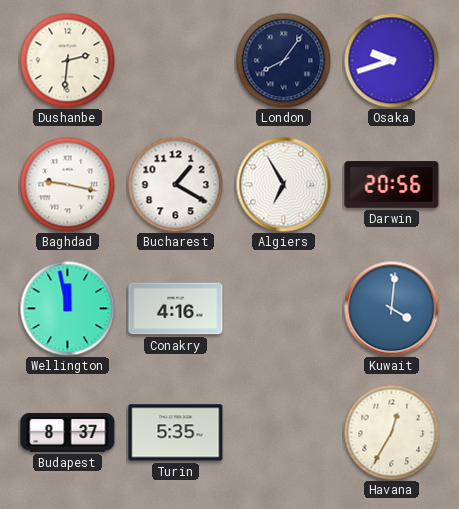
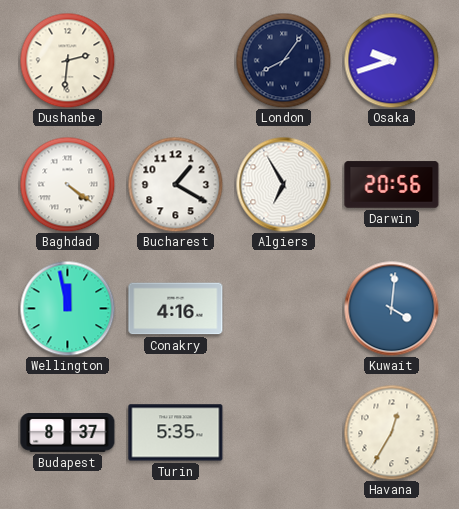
Baghdad: 9:17 -> 4:21
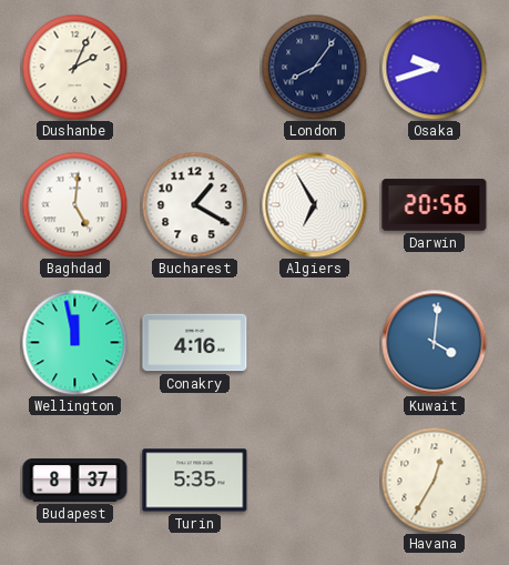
Dushanbe: 2:31 -> 2:04
Baghdad: 4:21 -> 5:01
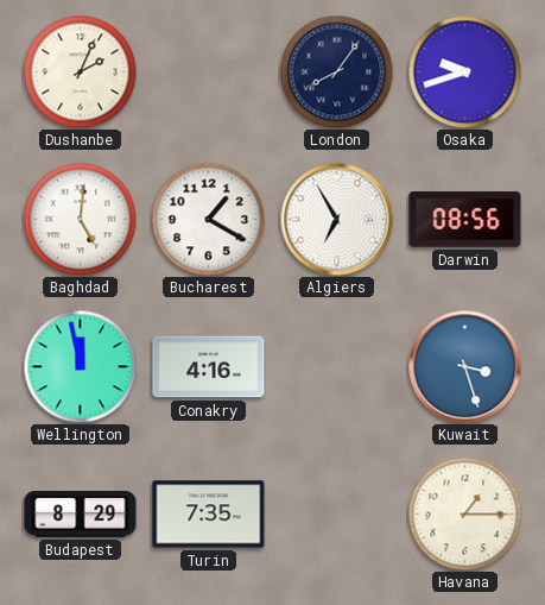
Darwin: 20:56 -> 08:56
Kuwait: 4:01 -> 3:27
Budapest: 8:37 -> 8:29
Turin: 5:35 -> 7:35
Havana: 12:35 -> 1:15
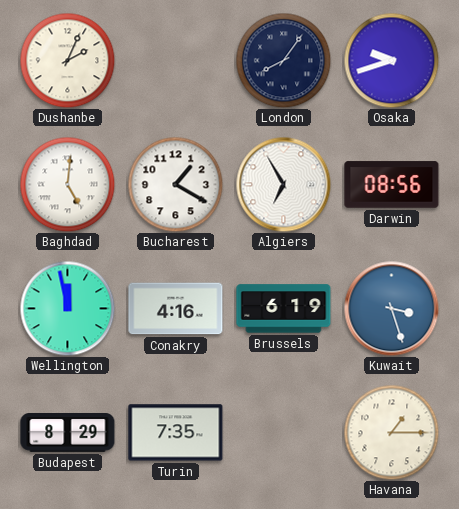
Brussels: none -> 6:19
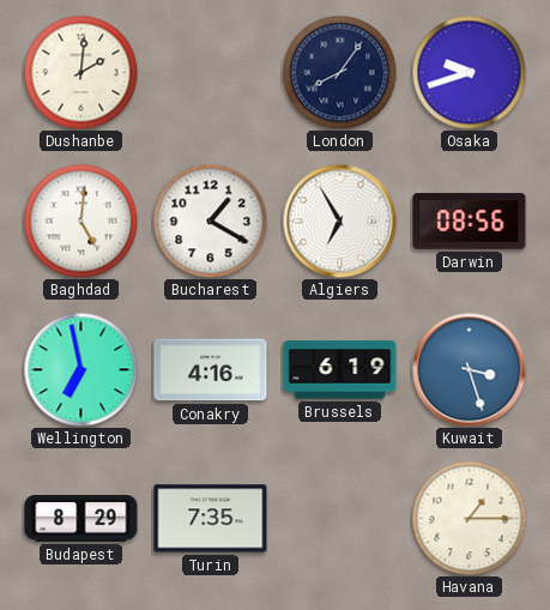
Dushanbe: 2:04 -> 2:01
Wellington: 11:58 -> 6:58
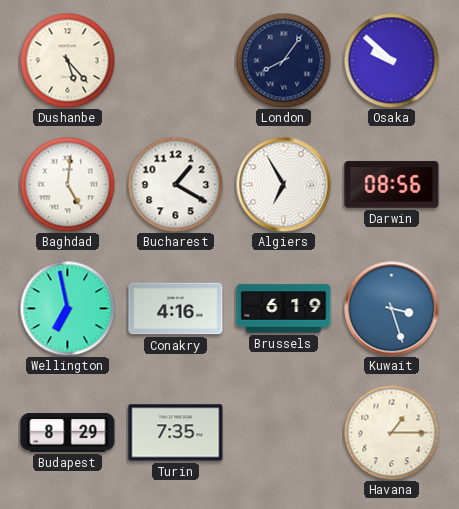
Dushanbe: 2:01 -> 5:23
Osaka: 9:42 -> 9:52
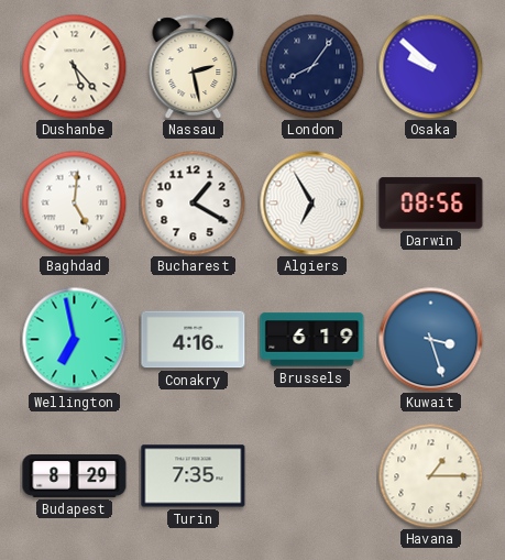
Nassau: none -> 2:28
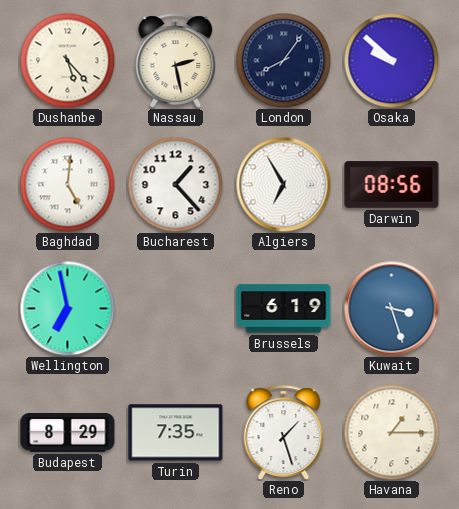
Bucharest: 1:20 -> 1:23
Conakry: 4:16 -> none
Reno: none -> 1:27
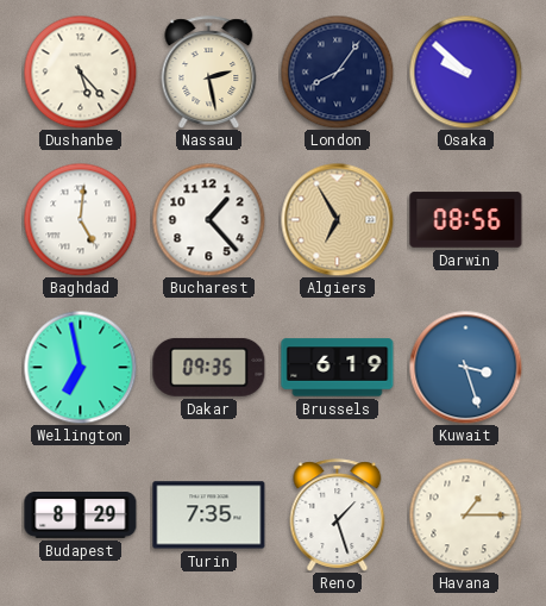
Algiers dial: white -> champagne
Dakar: none -> 09:35
